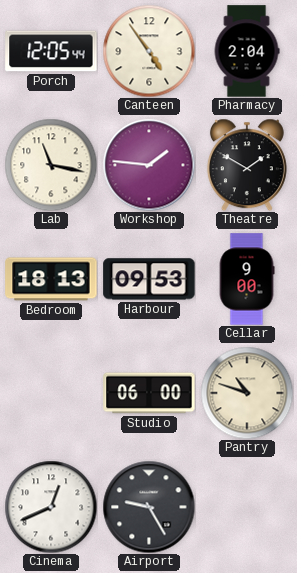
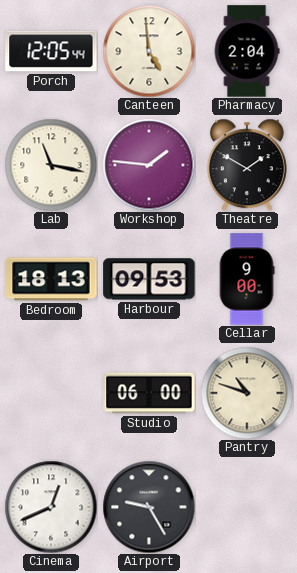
Canteen: 4:54 -> 4:59
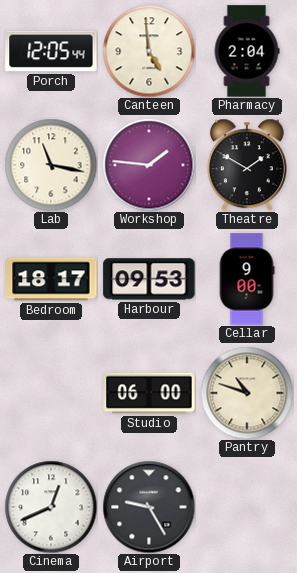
Bedroom: 18:13 -> 18:17
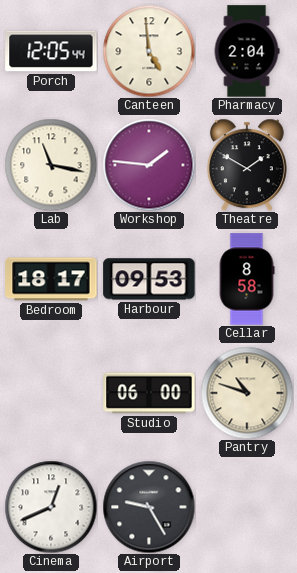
Cellar: 9:00 -> 8:58
